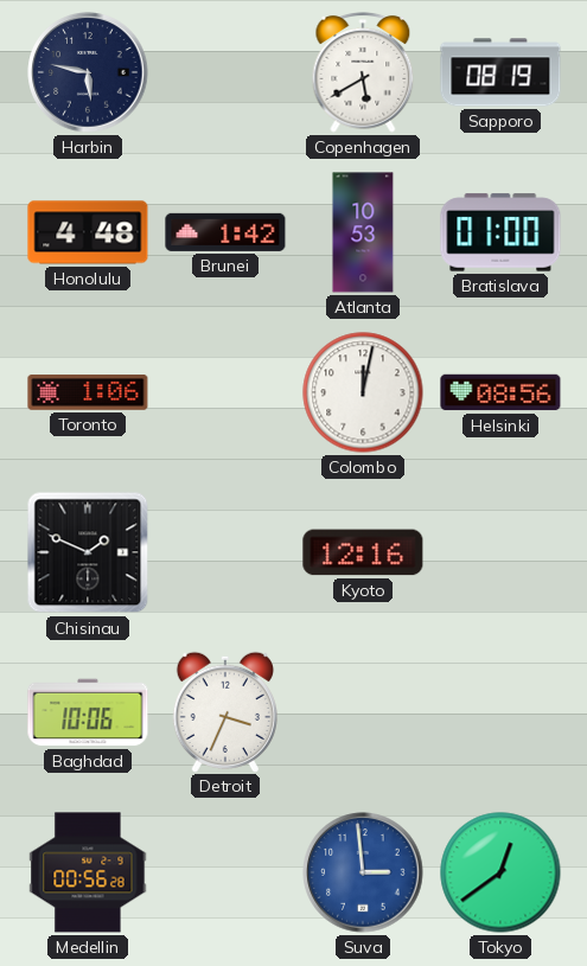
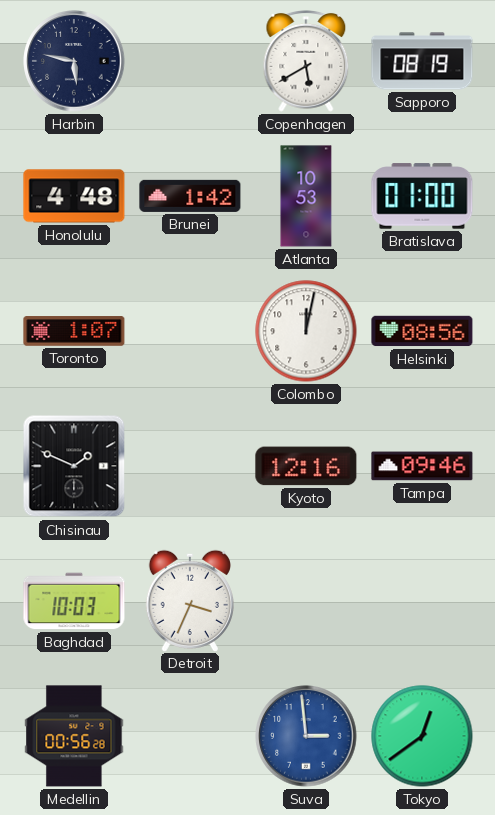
Toronto: 1:06 -> 1:07
Tampa: none -> 09:46
Baghdad: 10:06 -> 10:03
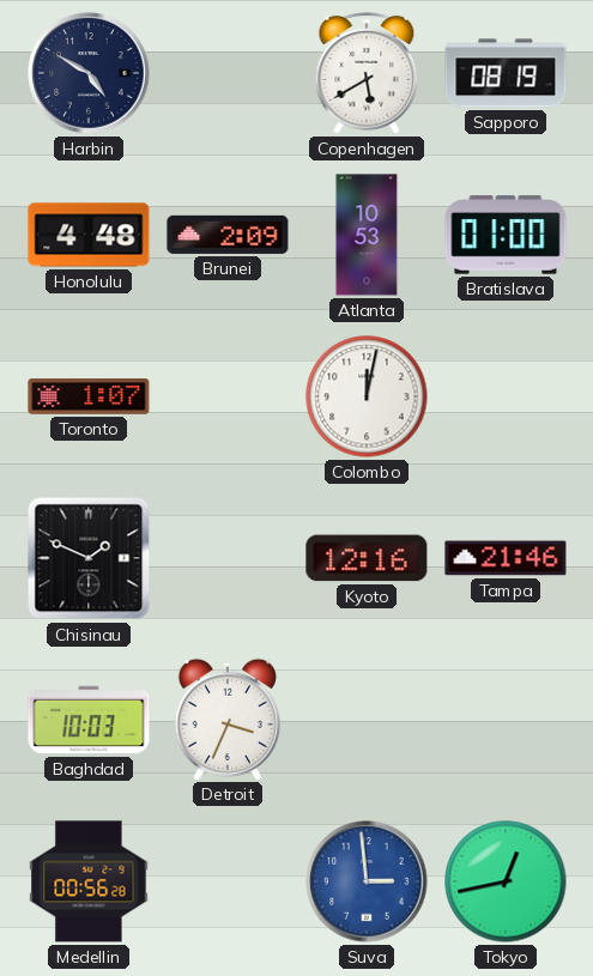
Harbin: 5:47 -> 4:50
Brunei: 1:42 -> 2:09
Helsinki: 08:56 -> none
Tampa: 09:46 -> 21:46
Tokyo: 12:39 -> 12:43
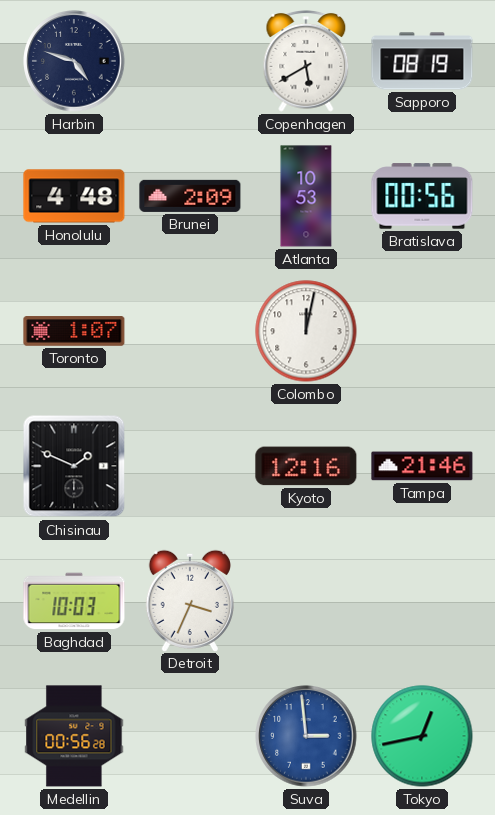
Harbin: 4:50 -> 4:48
Bratislava: 01:00 -> 00:56
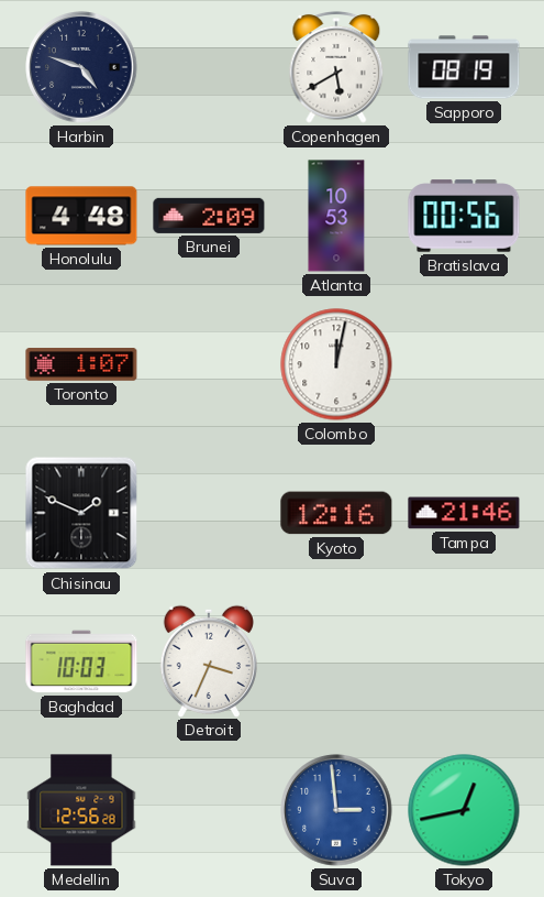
Medellin: 00:56 -> 12:56
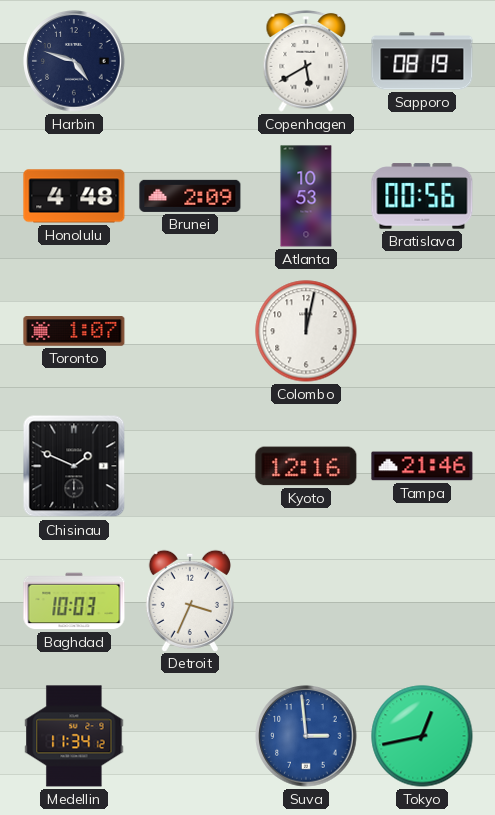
Medellin: 12:56 -> 11:34
